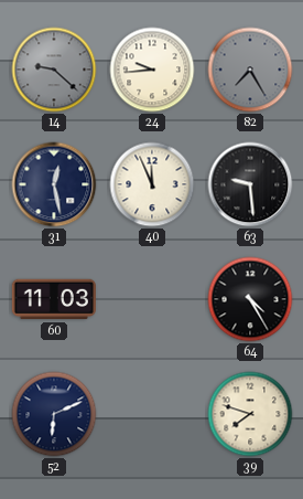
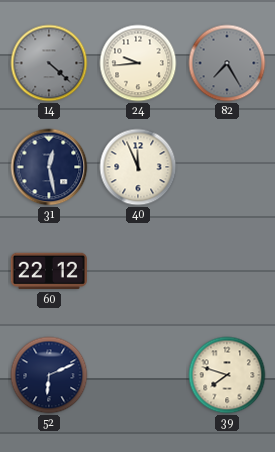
14: 9:22 -> 4:22
63: 9:29 -> none
60: 11:03 -> 22:12
64: 4:25 -> none
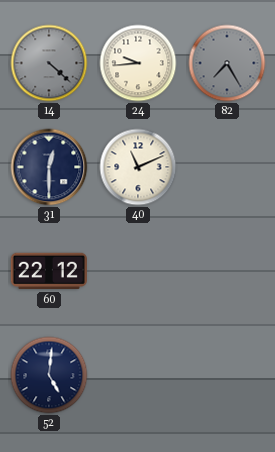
31: 12:28 -> 12:30
40: 11:56 -> 11:11
52: 6:11 -> 5:01
39: 7:48 -> none
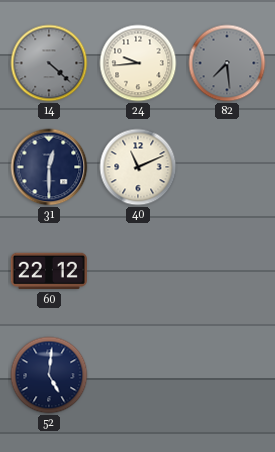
82: 7:25 -> 7:29
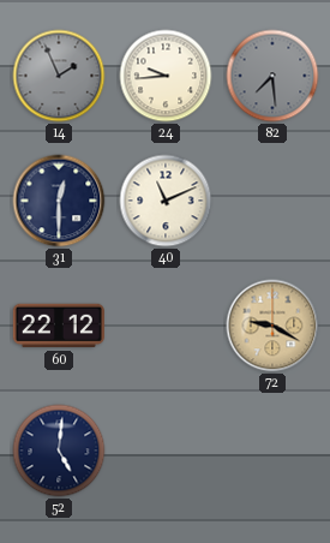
14: 4:22 -> 1:56
72: none -> 9:20
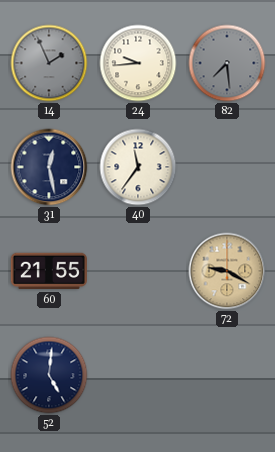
31: 12:30 -> 12:28
40: 11:11 -> 11:36
60: 22:12 -> 21:55
